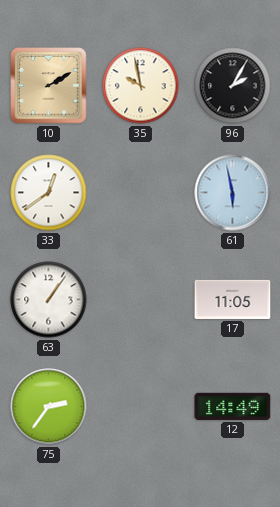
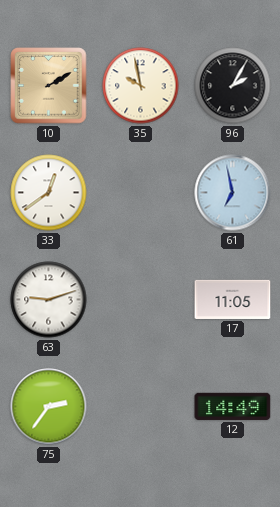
61: 5:58 -> 6:58
63: 1:06 -> 9:12
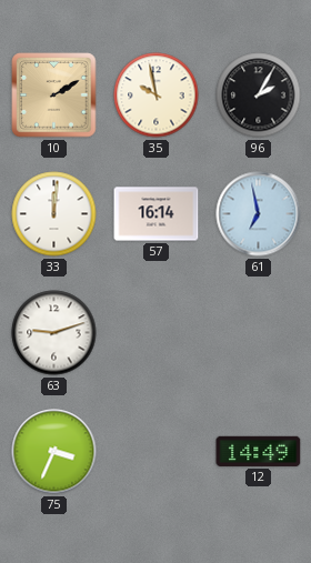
33: 12:39 -> 12:01
57: none -> 16:14
17: 11:05 -> none
75: 2:36 -> 3:34
